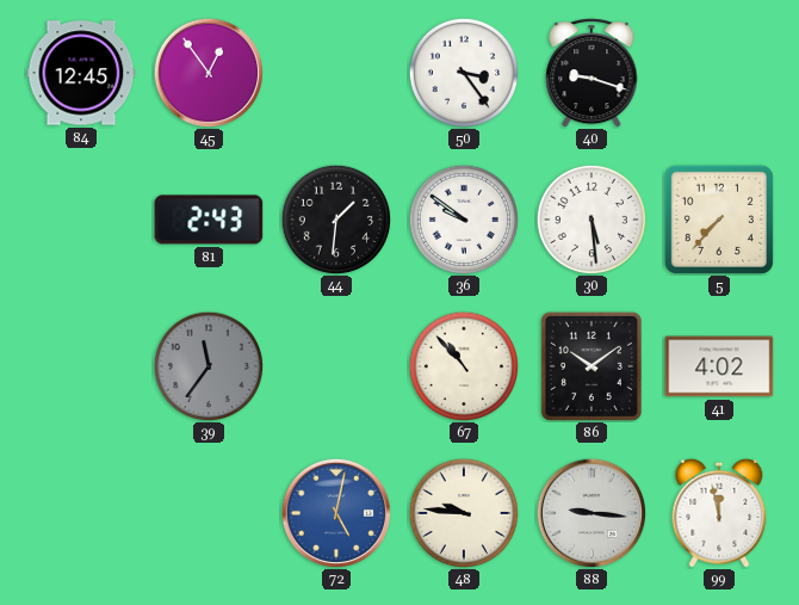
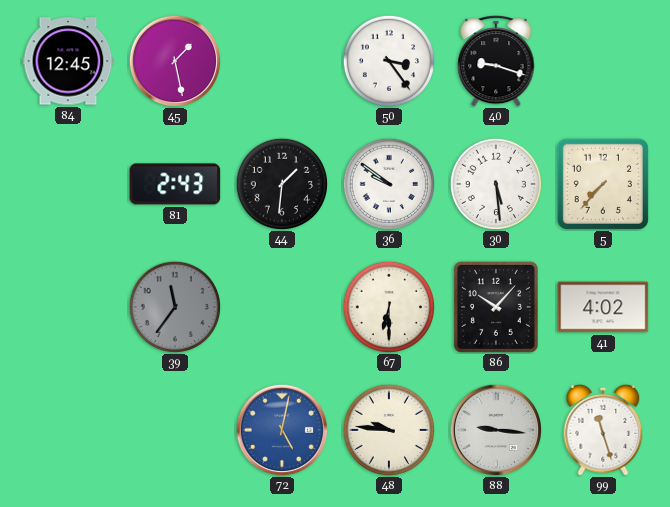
45: 12:54 -> 1:28
67: 10:53 -> 6:30
86: 10:09 -> 10:07
99: 11:58 -> 11:27
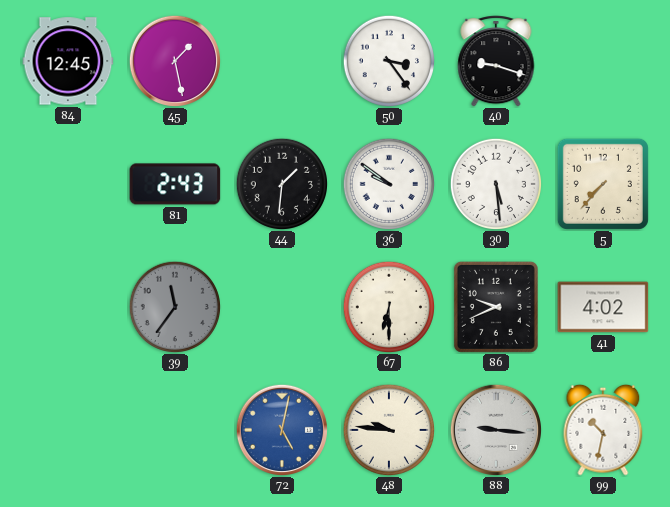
86: 10:07 -> 9:41
99: 11:27 -> 10:32
